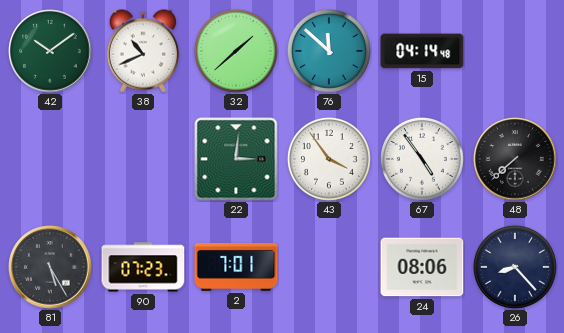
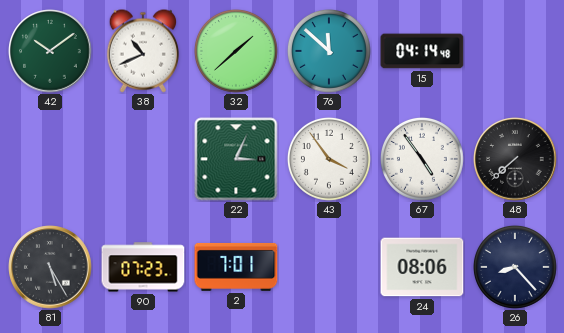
22: 3:01 -> 3:04
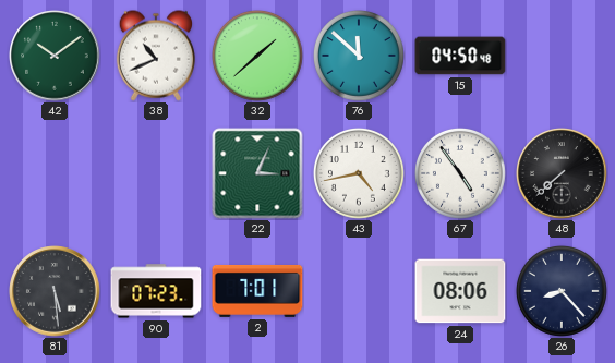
15: 04:14 -> 04:50
43: 3:54 -> 4:43
81: 5:25 -> 5:29
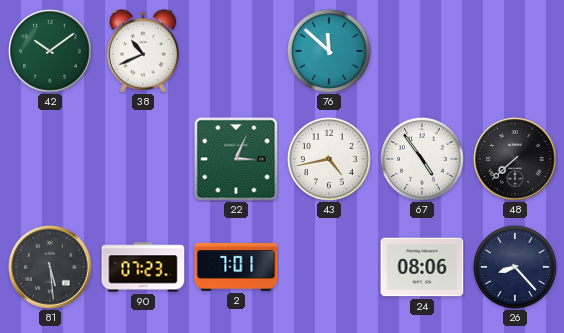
32: 1:38 -> none
15: 04:50 -> none
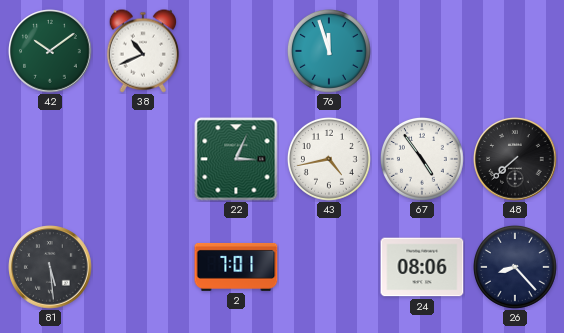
76: 11:52 -> 11:57
90: 07:23 -> none
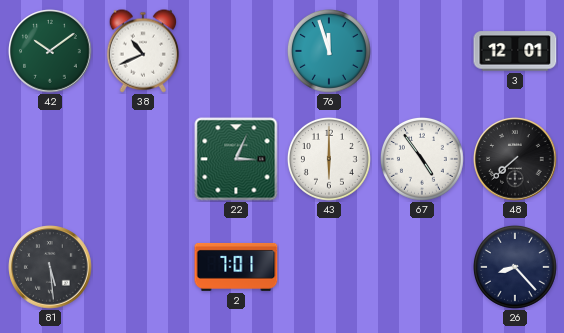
3: none -> 12:01
43: 4:43 -> 6:00
24: 08:06 -> none
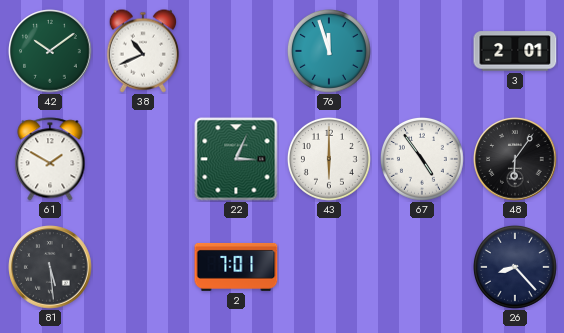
3: 12:01 -> 2:01
61: none -> 1:50
48: 7:38 -> 6:06
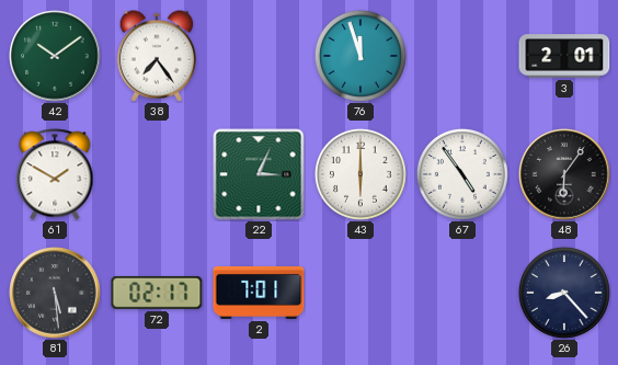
38: 10:41 -> 7:24
72: none -> 02:17
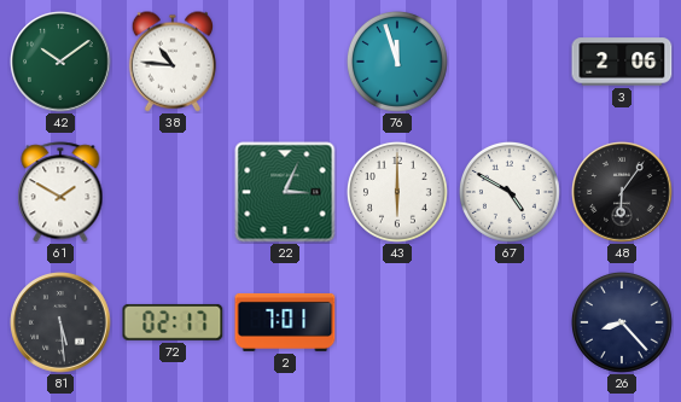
38: 7:24 -> 10:46
3: 2:01 -> 2:06
67: 4:54 -> 4:50
